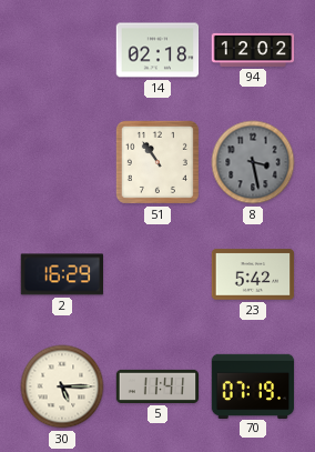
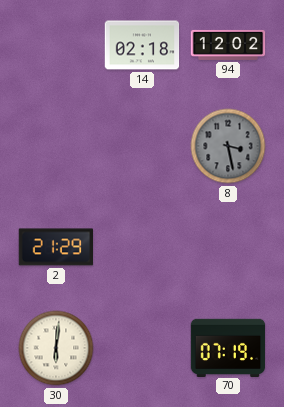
51: 10:54 -> none
2: 16:29 -> 21:29
23: 5:42 -> none
30: 5:15 -> 6:01
5: 11:41 -> none
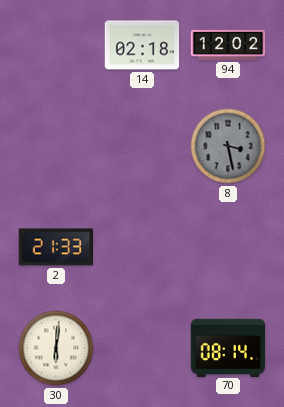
2: 21:29 -> 21:33
70: 07:19 -> 08:14
